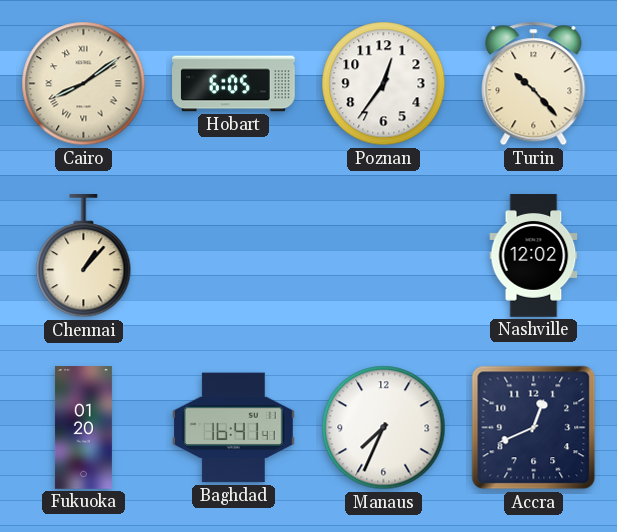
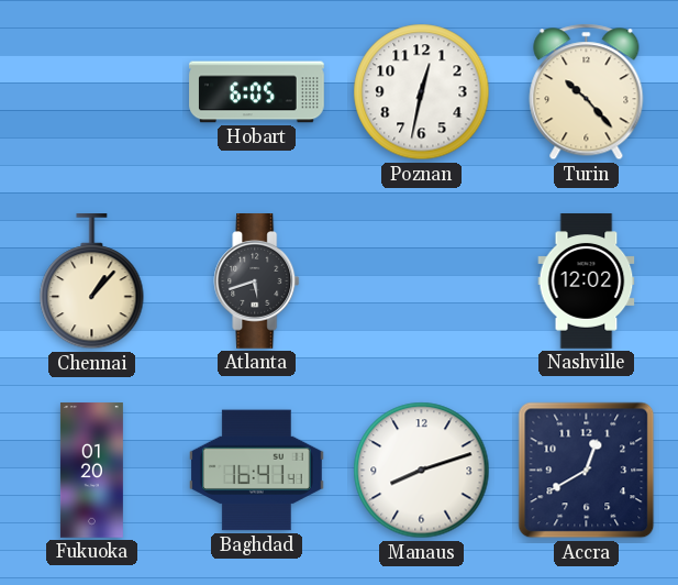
Cairo: 8:09 -> none
Poznan: 12:36 -> 12:32
Atlanta: none -> 5:42
Manaus: 7:34 -> 8:12
Accra: 12:41 -> 12:40
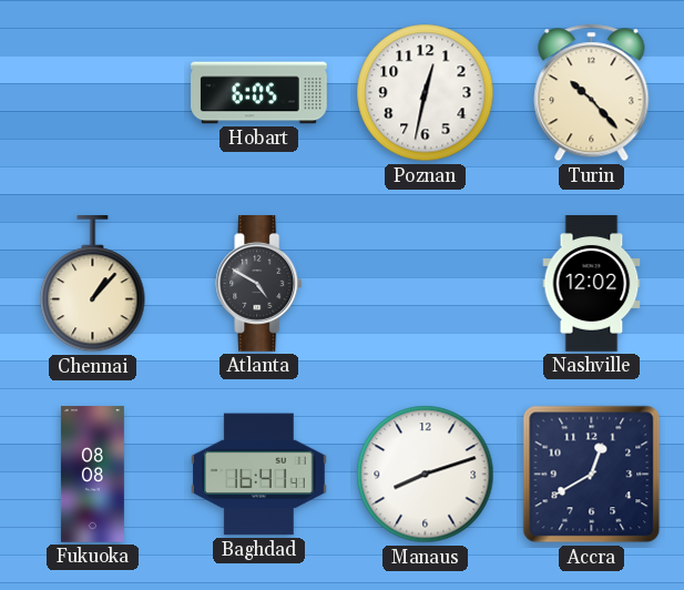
Atlanta: 5:42 -> 4:50
Fukuoka: 01:20 -> 08:08
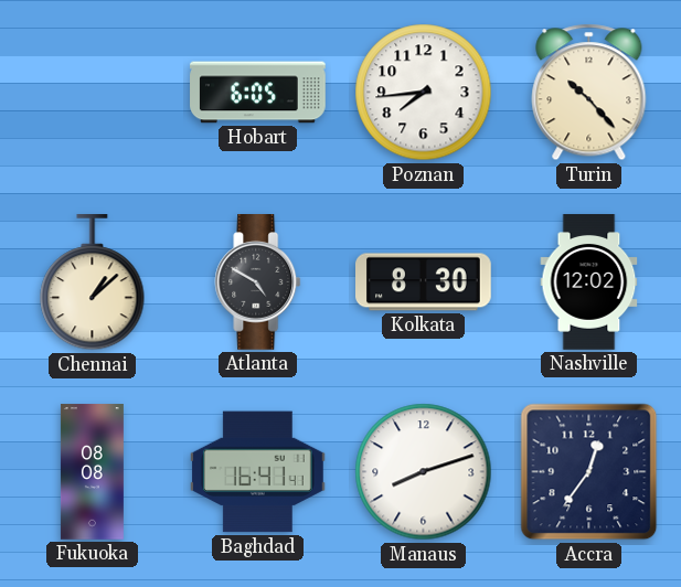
Poznan: 12:32 -> 7:44
Chennai: 1:07 -> 1:08
Kolkata: none -> 8:30
Accra: 12:40 -> 12:36
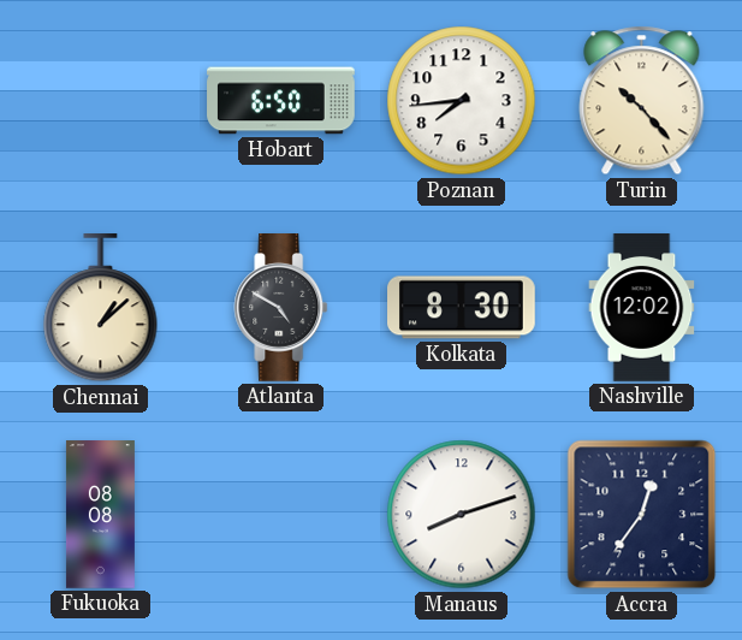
Hobart: 6:05 -> 6:50
Baghdad: 16:41 -> none
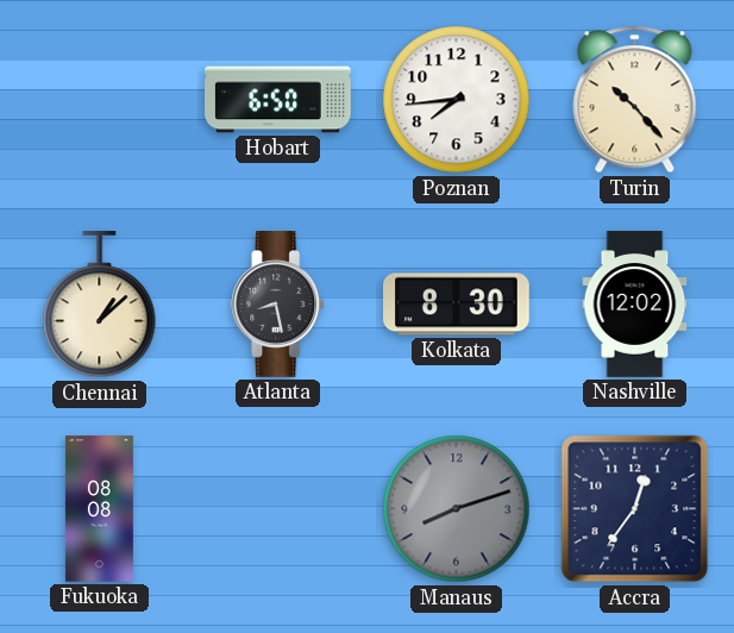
Atlanta: 4:50 -> 8:28
Manaus dial: white -> grey
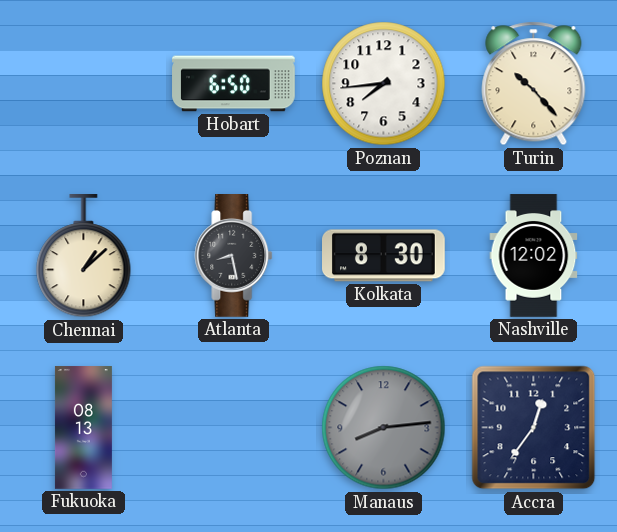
Fukuoka: 08:08 -> 08:13
Manaus: 8:12 -> 8:14
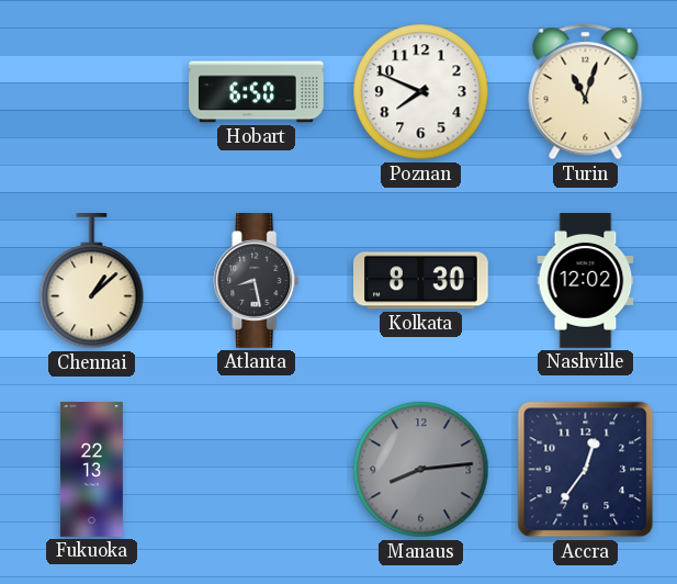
Poznan: 7:44 -> 7:49
Turin: 10:23 -> 11:03
Fukuoka: 08:13 -> 22:13
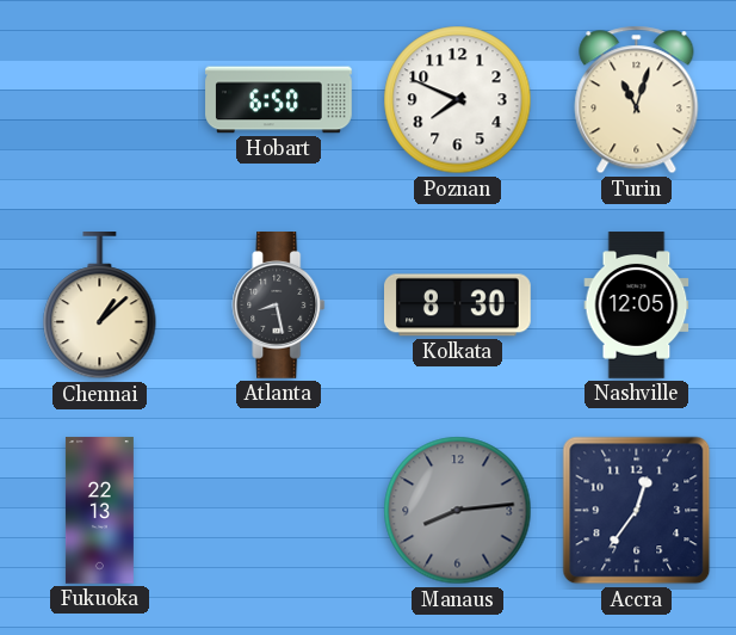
Nashville: 12:02 -> 12:05
